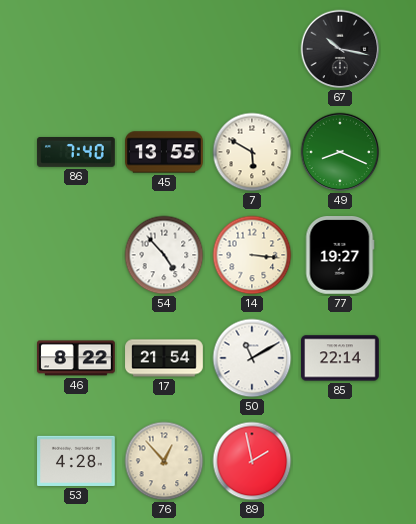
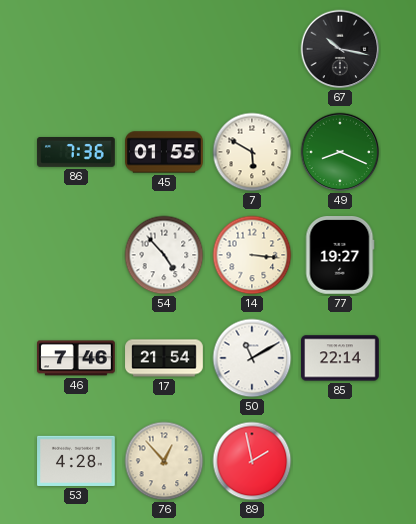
86: 7:40 -> 7:36
45: 13:55 -> 01:55
46: 8:22 -> 7:46
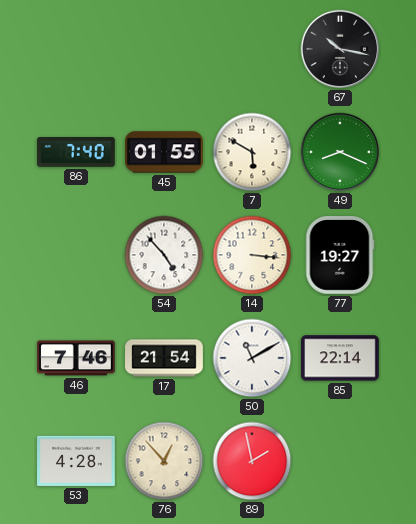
86: 7:36 -> 7:40
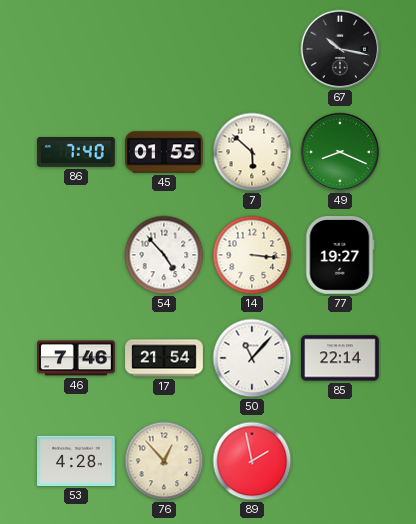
7: 5:50 -> 5:52
50: 11:10 -> 11:07
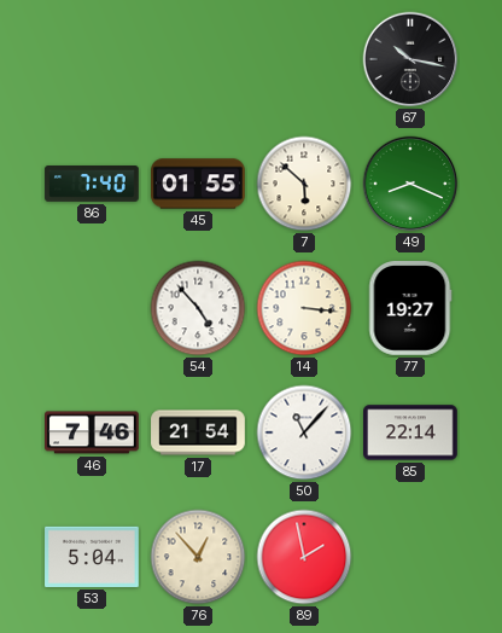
53: 4:28 -> 5:04
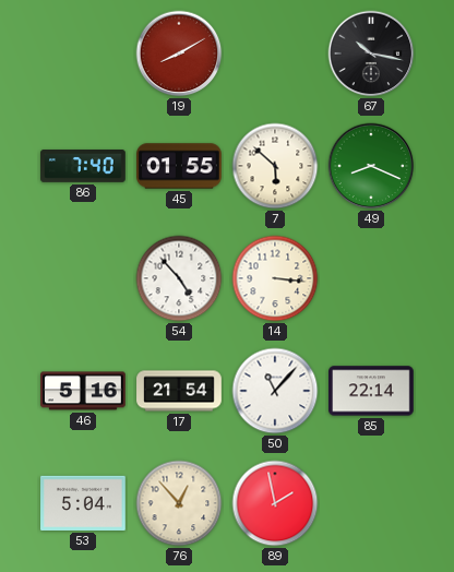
19: none -> 8:10
77: 19:27 -> none
46: 7:46 -> 5:16
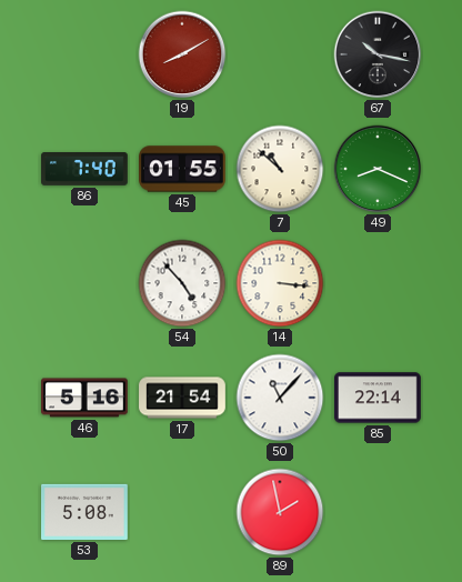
7: 5:52 -> 10:52
53: 5:04 -> 5:08
76: 12:53 -> none
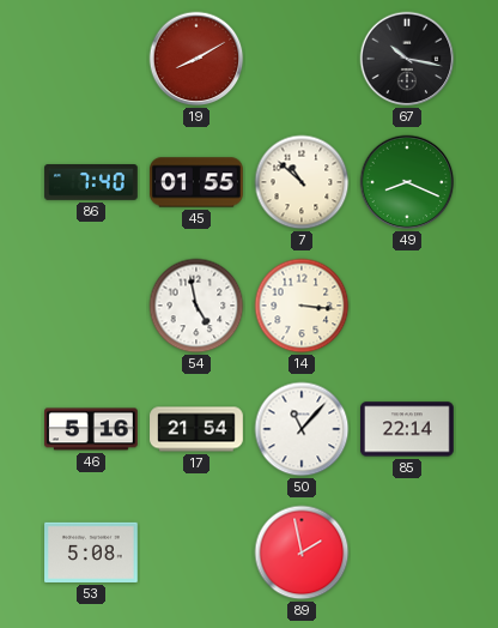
54: 4:53 -> 4:58
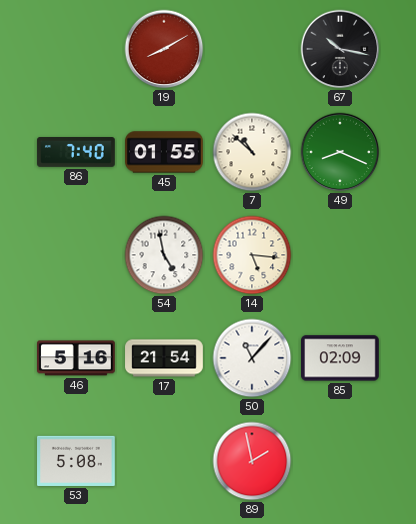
14: 3:16 -> 5:16
85: 22:14 -> 02:09
